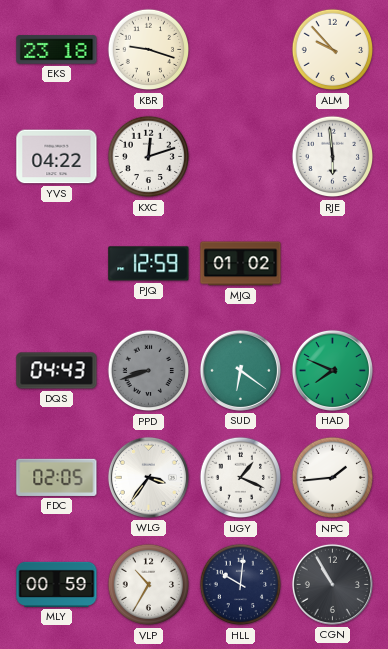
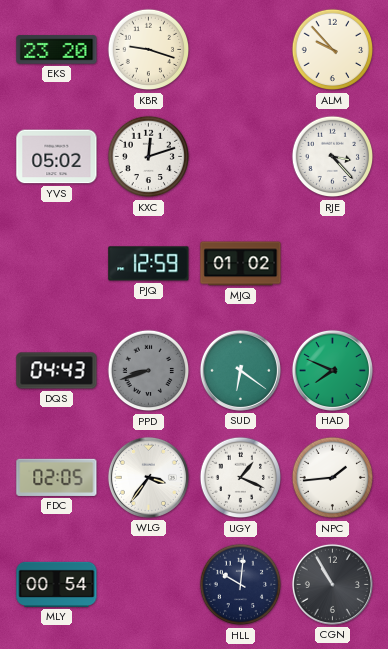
EKS: 23:18 -> 23:20
YVS: 04:22 -> 05:02
RJE: 5:59 -> 3:23
MLY: 00:59 -> 00:54
VLP: 10:35 -> none
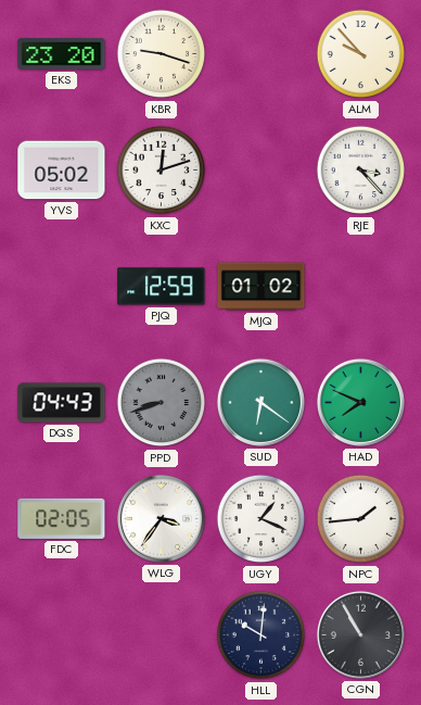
MLY: 00:54 -> none
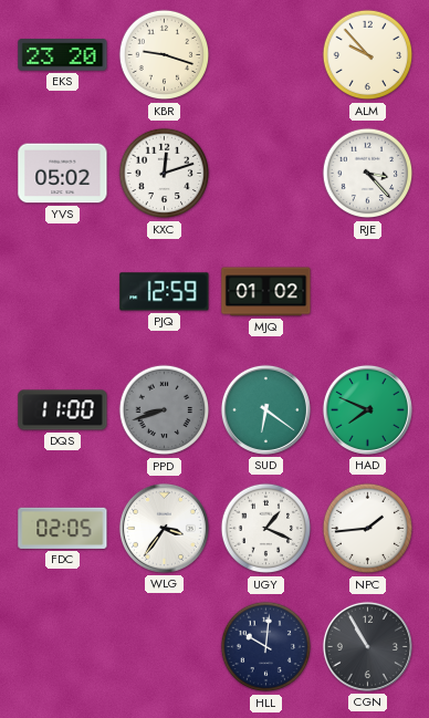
DQS: 04:43 -> 11:00
